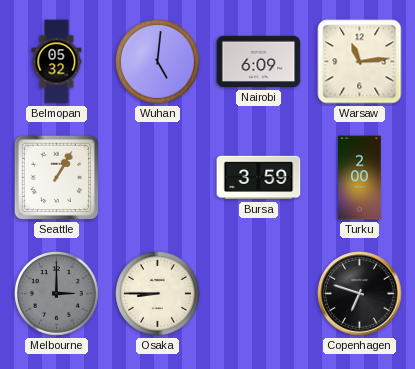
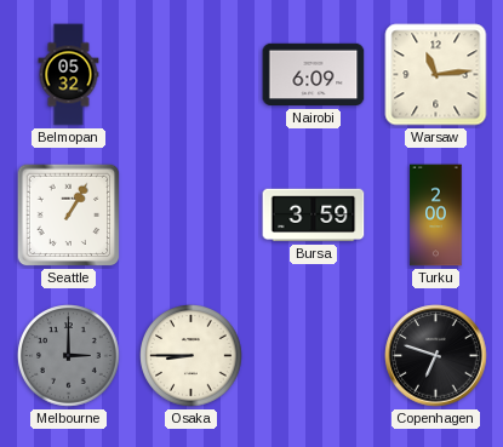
Wuhan: 5:01 -> none
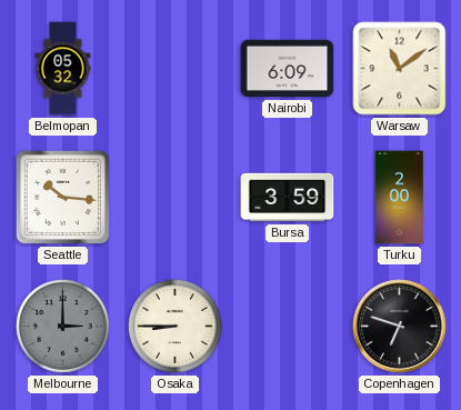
Warsaw: 11:14 -> 11:09
Seattle: 1:05 -> 10:16
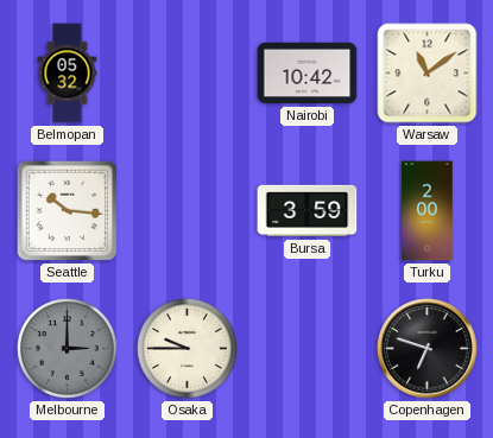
Nairobi: 6:09 -> 10:42
Osaka: 8:45 -> 9:45
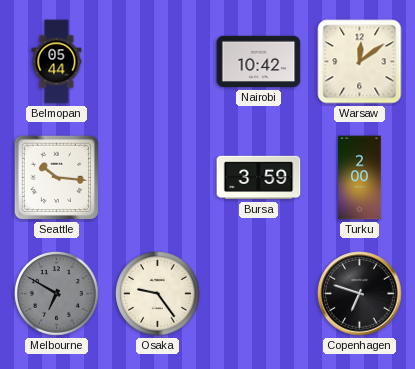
Belmopan: 05:32 -> 05:44
Warsaw: 11:09 -> 12:09
Melbourne: 3:00 -> 6:50
Osaka: 9:45 -> 9:24
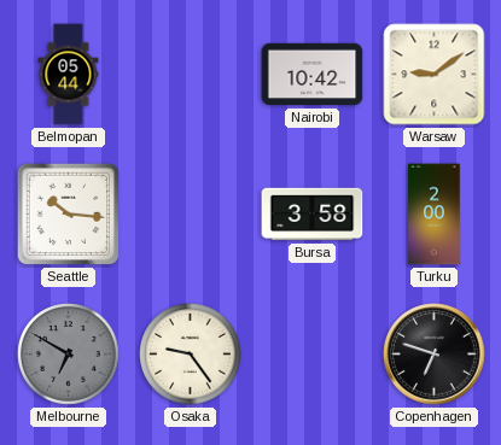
Warsaw: 12:09 -> 9:09
Bursa: 3:59 -> 3:58
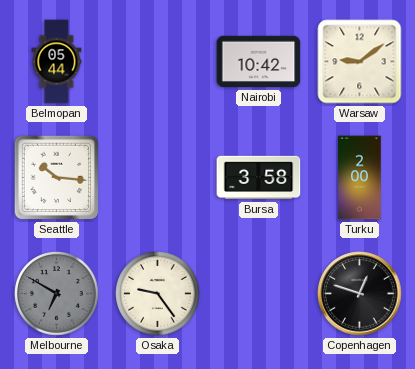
Copenhagen: 6:48 -> 12:48
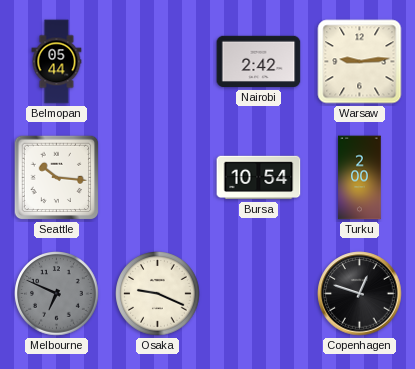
Nairobi: 10:42 -> 2:42
Warsaw: 9:09 -> 9:14
Bursa: 3:58 -> 10:54
Melbourne: 6:50 -> 6:49
Osaka: 9:24 -> 9:19
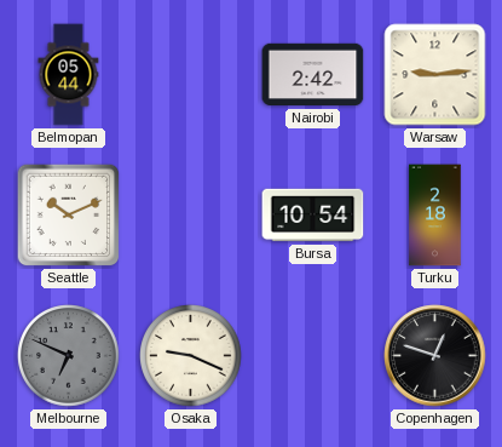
Seattle: 10:16 -> 10:11
Turku: 2:00 -> 2:18
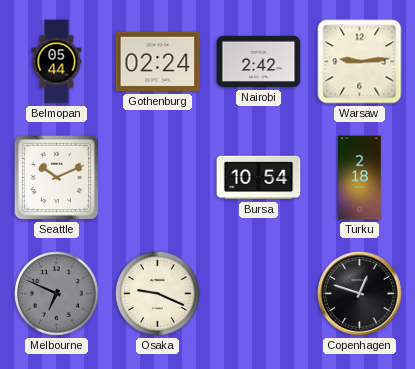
Gothenburg: none -> 02:24
